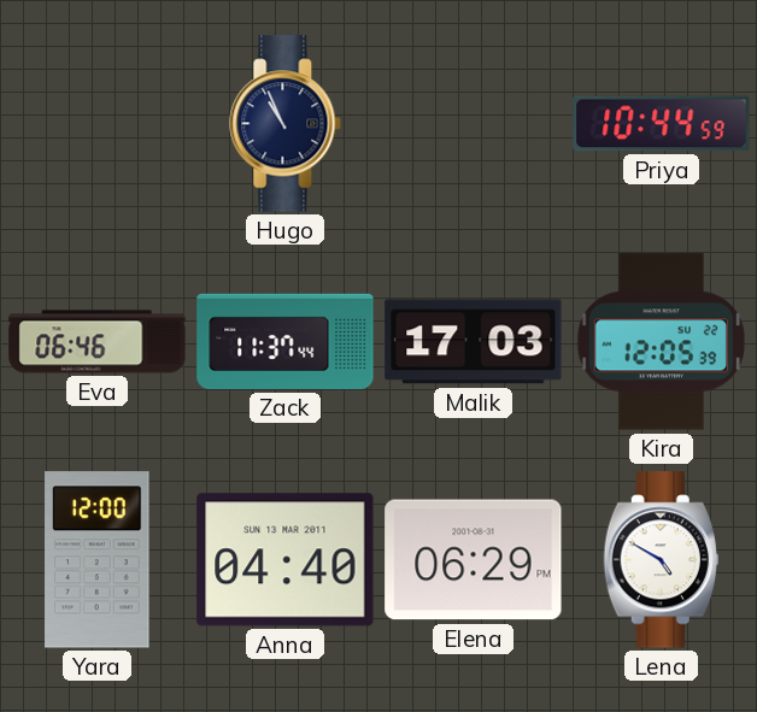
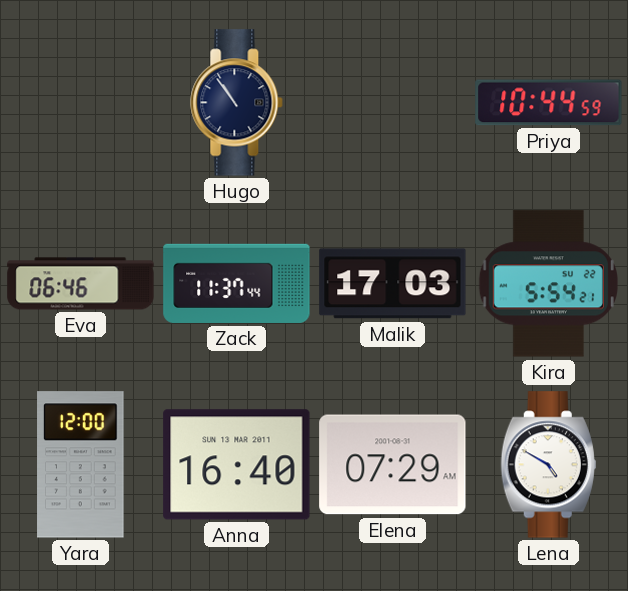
Hugo: 10:56 -> 10:54
Kira: 12:05 -> 5:54
Anna: 04:40 -> 16:40
Elena: 06:29 -> 07:29
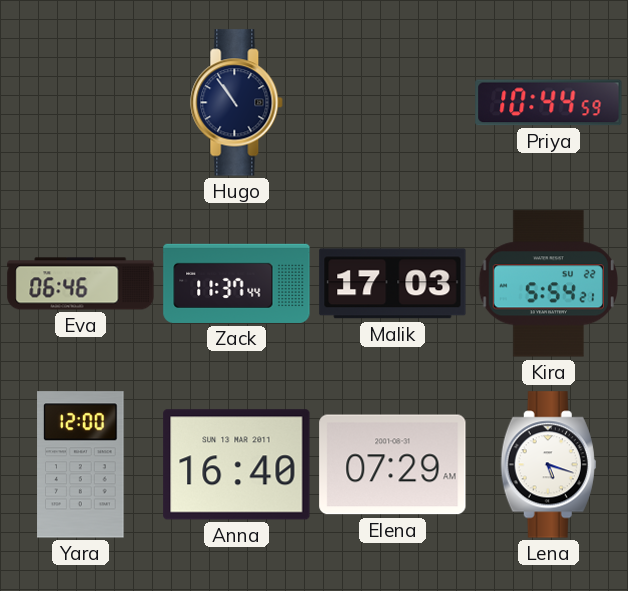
Lena: 4:50 -> 5:18
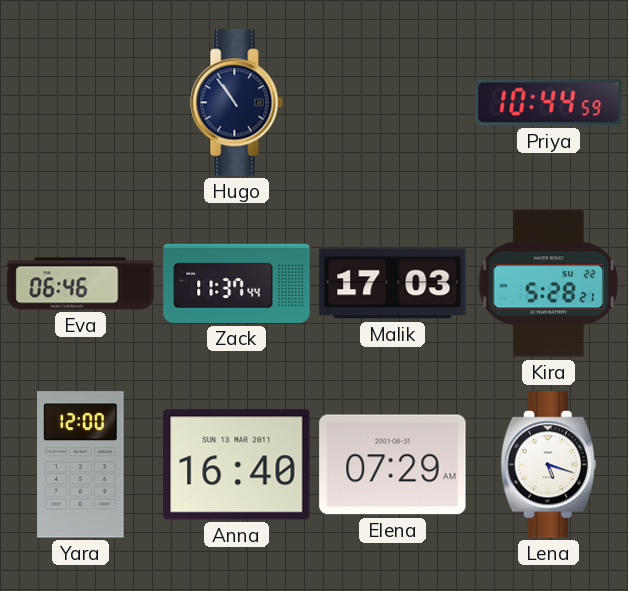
Kira: 5:54 -> 5:28
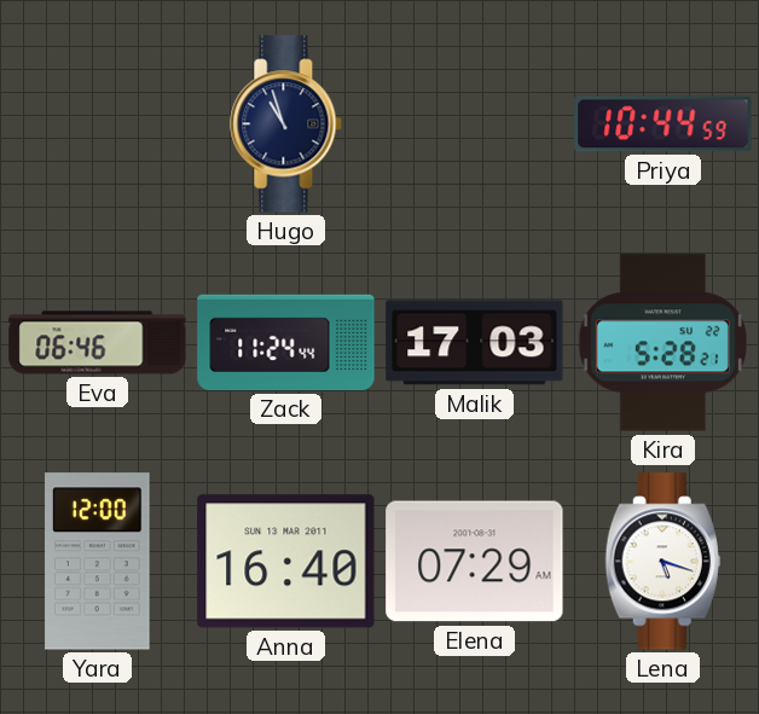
Hugo: 10:54 -> 10:57
Zack: 11:37 -> 11:24
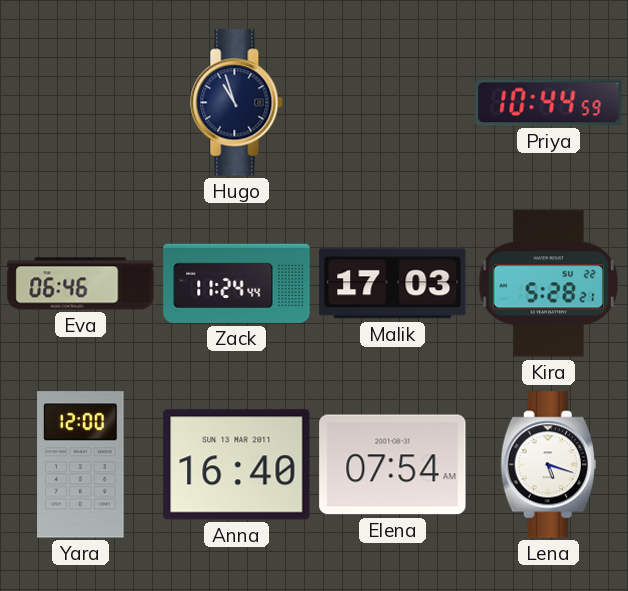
Elena: 07:29 -> 07:54
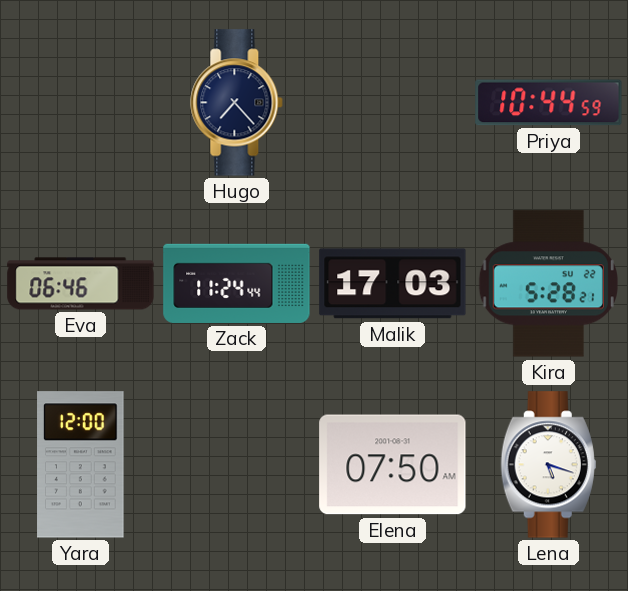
Hugo: 10:57 -> 7:23
Anna: 16:40 -> none
Elena: 07:54 -> 07:50
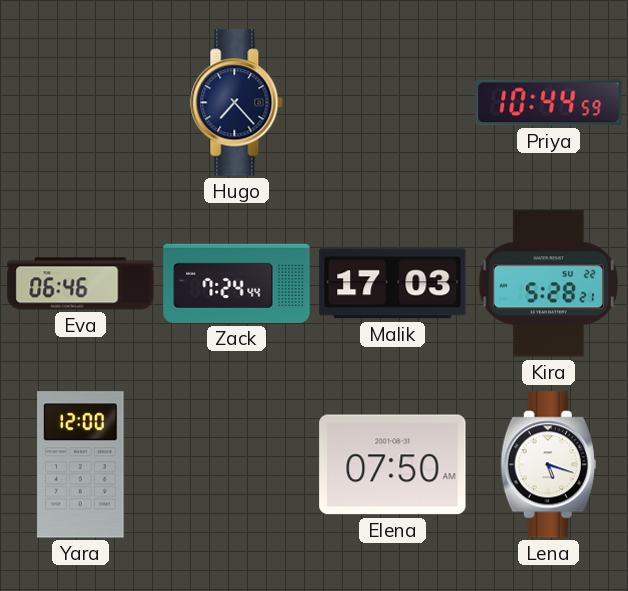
Zack: 11:24 -> 7:24
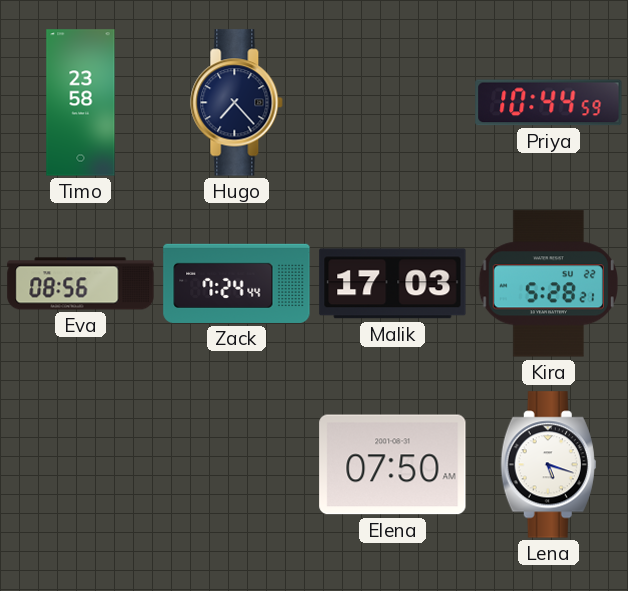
Timo: none -> 23:58
Eva: 06:46 -> 08:56
Yara: 12:00 -> none
